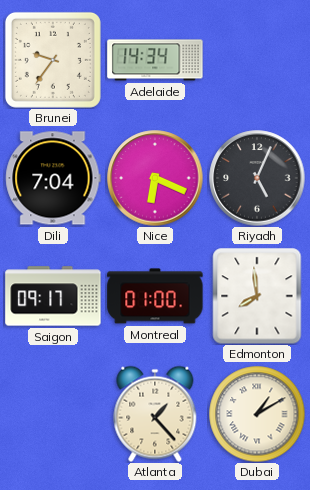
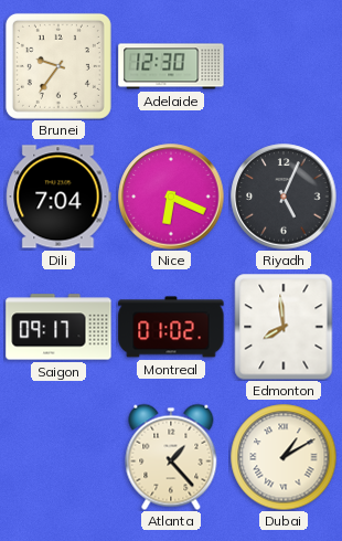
Adelaide: 14:34 -> 12:30
Montreal: 01:00 -> 01:02
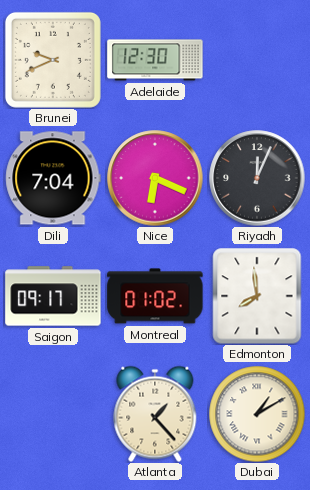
Brunei: 9:36 -> 9:41
Riyadh: 5:04 -> 12:04
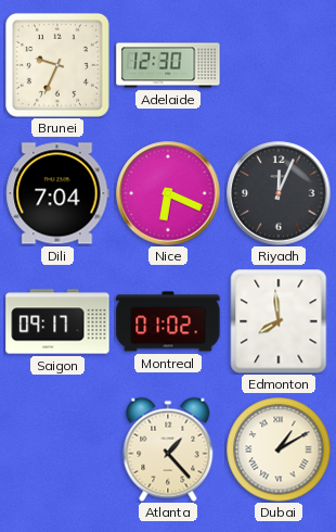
Brunei: 9:41 -> 9:34
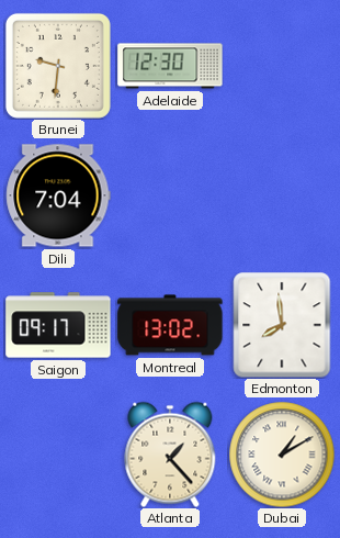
Brunei: 9:34 -> 9:31
Nice: 6:19 -> none
Riyadh: 12:04 -> none
Montreal: 01:02 -> 13:02
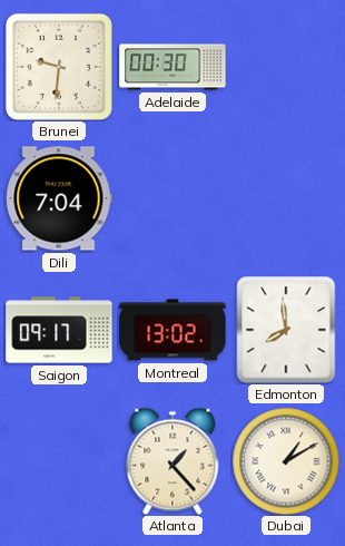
Adelaide: 12:30 -> 00:30
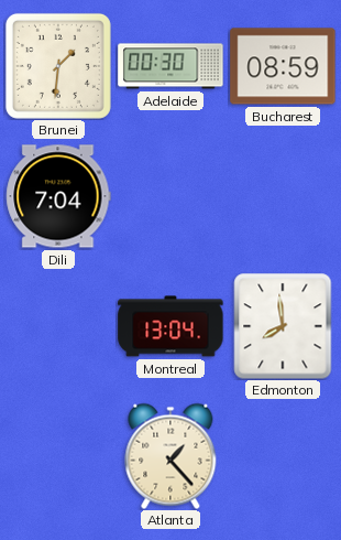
Brunei: 9:31 -> 1:31
Bucharest: none -> 08:59
Saigon: 09:17 -> none
Montreal: 13:02 -> 13:04
Dubai: 1:10 -> none
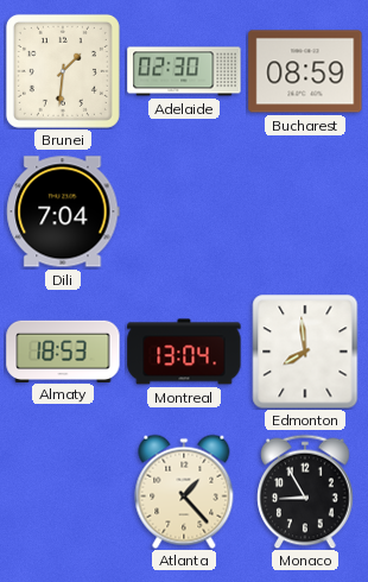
Adelaide: 00:30 -> 02:30
Almaty: none -> 18:53
Monaco: none -> 8:55
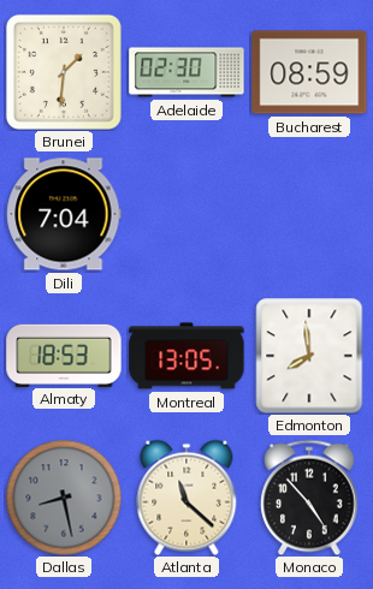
Montreal: 13:04 -> 13:05
Dallas: none -> 8:28
Atlanta: 1:23 -> 11:22
Monaco: 8:55 -> 4:53
